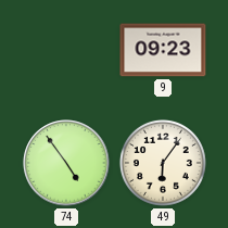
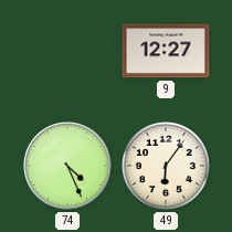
9: 09:23 -> 12:27
74: 4:54 -> 4:26
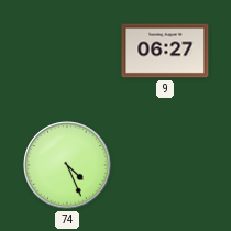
9: 12:27 -> 06:27
49: 6:06 -> none
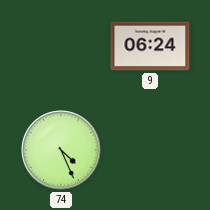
9: 06:27 -> 06:24
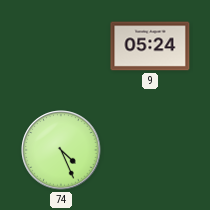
9: 06:24 -> 05:24
